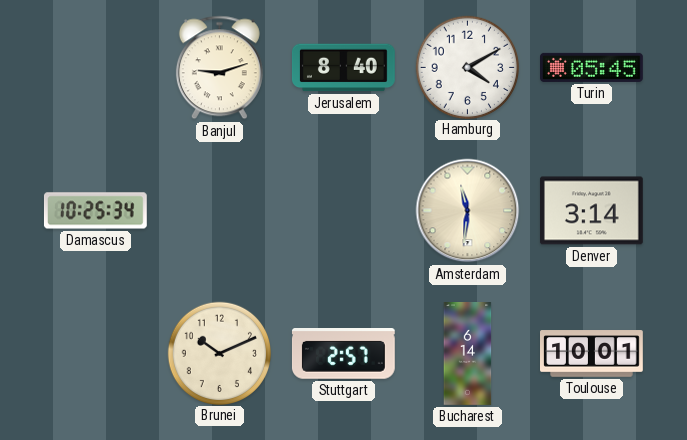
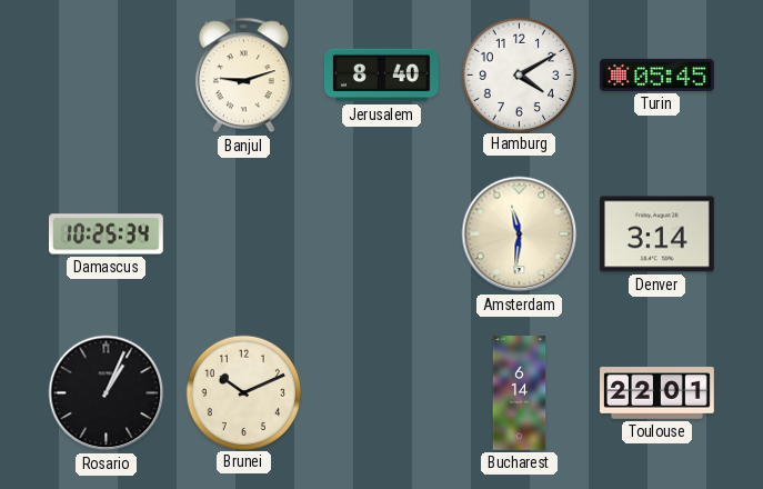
Rosario: none -> 1:04
Stuttgart: 2:57 -> none
Toulouse: 10:01 -> 22:01
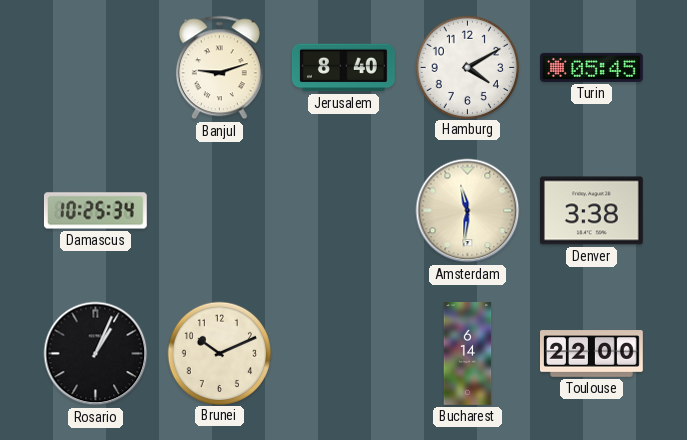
Denver: 3:14 -> 3:38
Toulouse: 22:01 -> 22:00
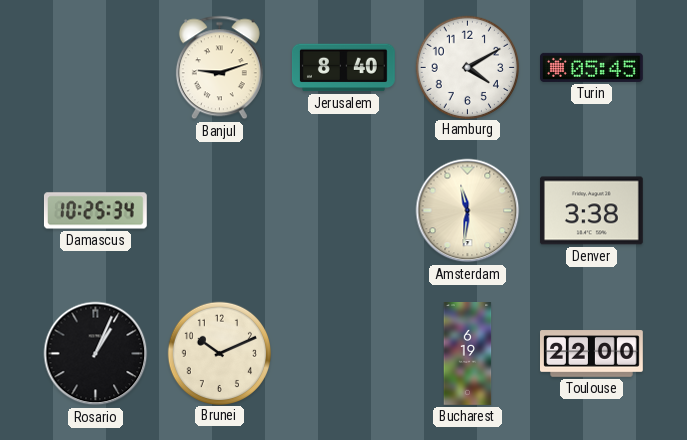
Bucharest: 6:14 -> 6:19
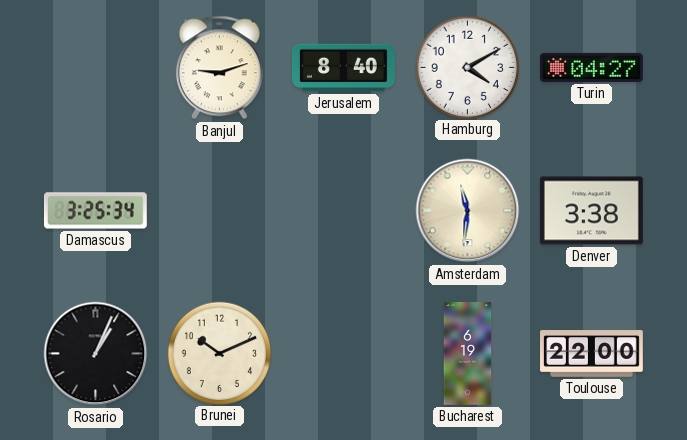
Turin: 05:45 -> 04:27
Damascus: 10:25 -> 3:25
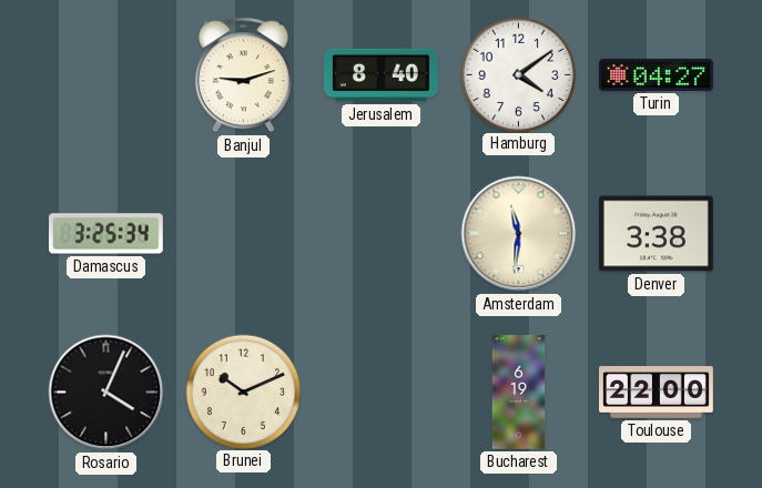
Hamburg: 4:10 -> 4:09
Rosario: 1:04 -> 4:04
